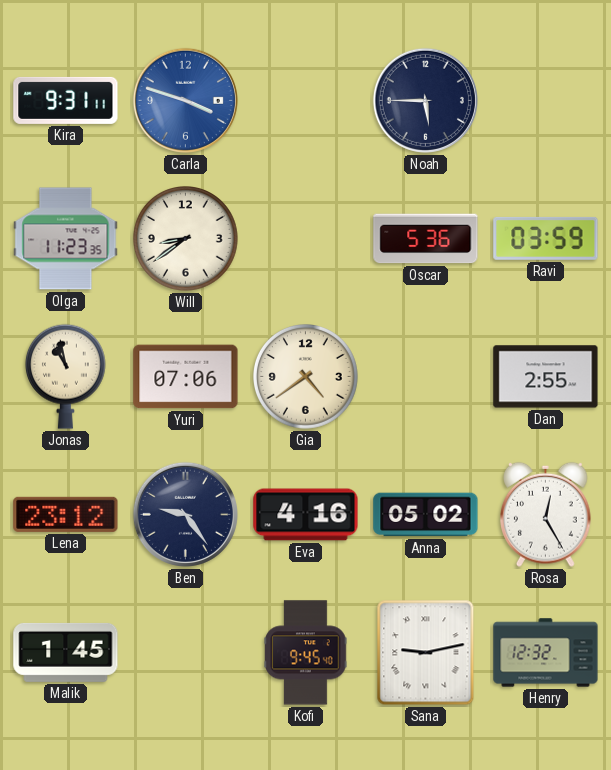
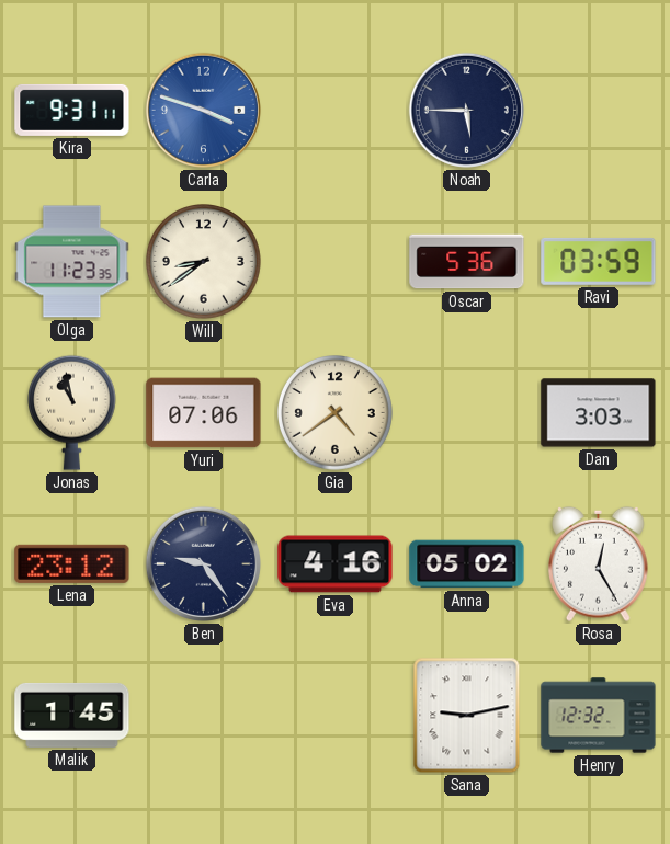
Dan: 2:55 -> 3:03
Kofi: 9:45 -> none
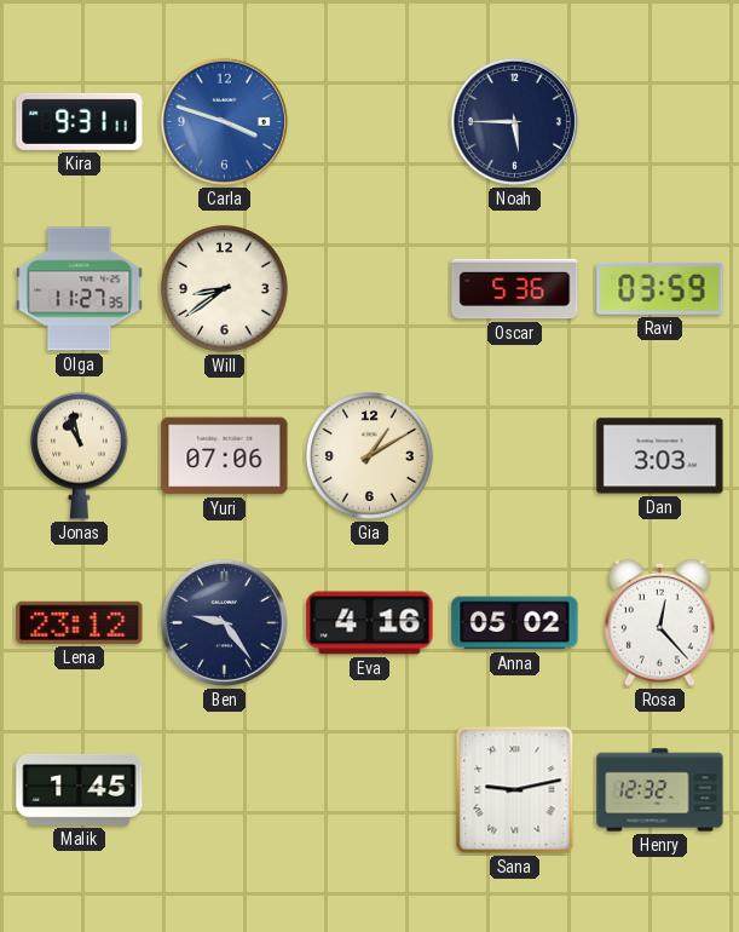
Olga: 11:23 -> 11:27
Gia: 4:39 -> 1:10
Rosa: 12:25 -> 12:23
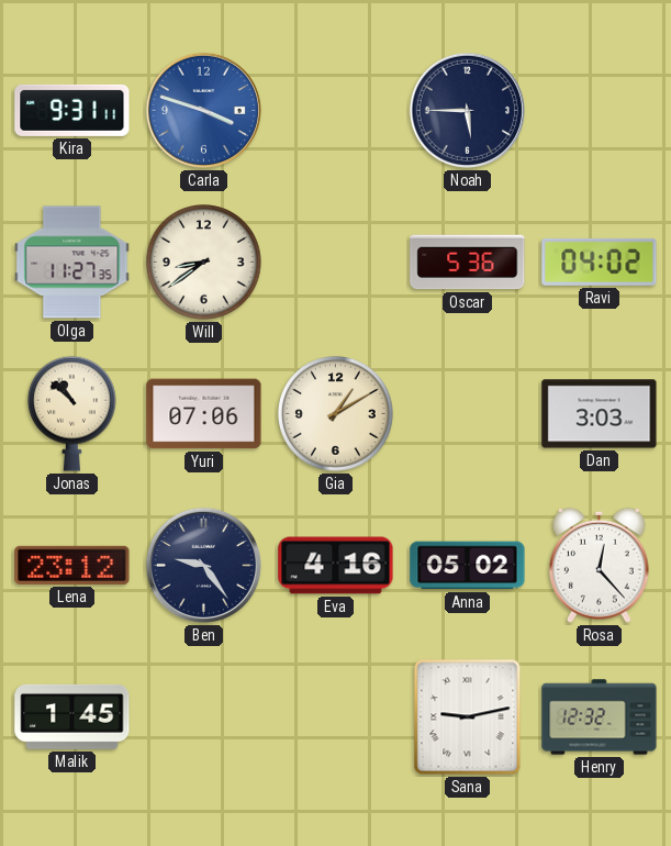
Ravi: 03:59 -> 04:02
Jonas: 10:58 -> 10:52
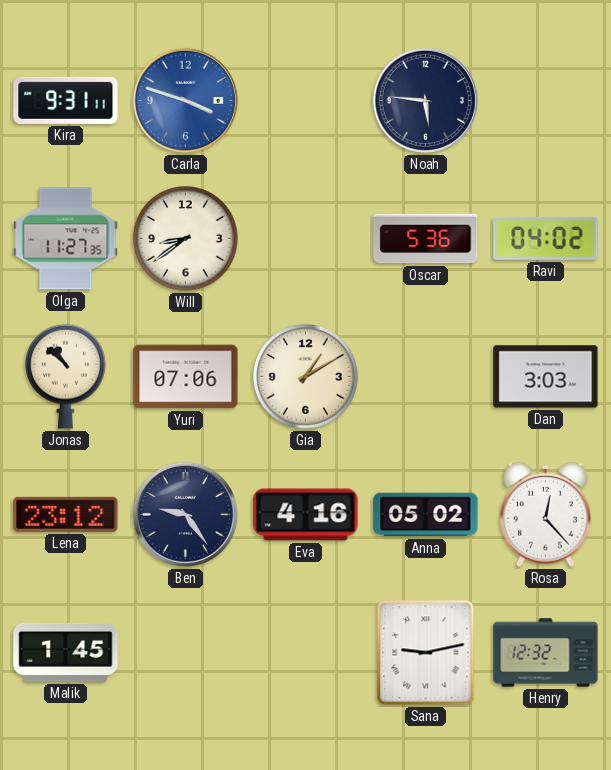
Noah: 5:45 -> 5:46
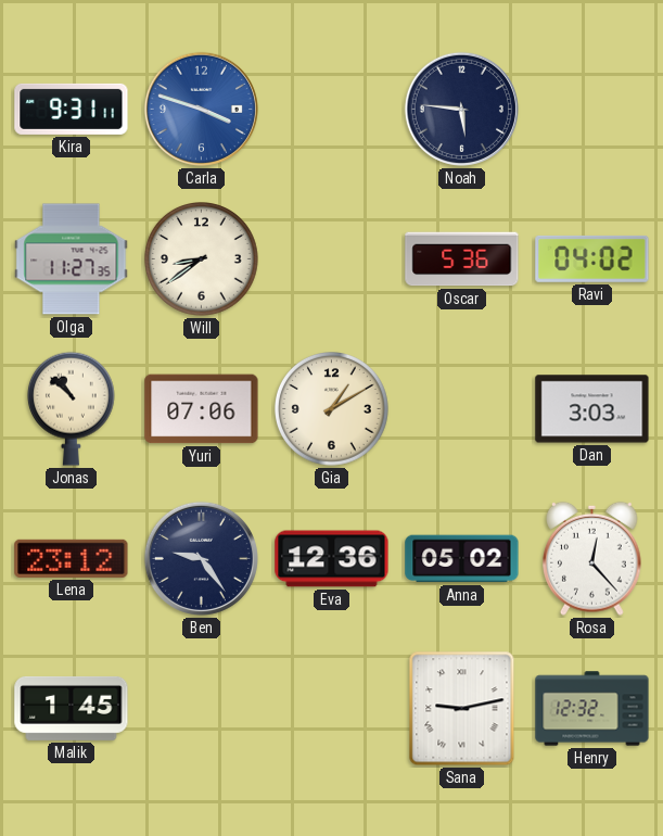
Eva: 4:16 -> 12:36
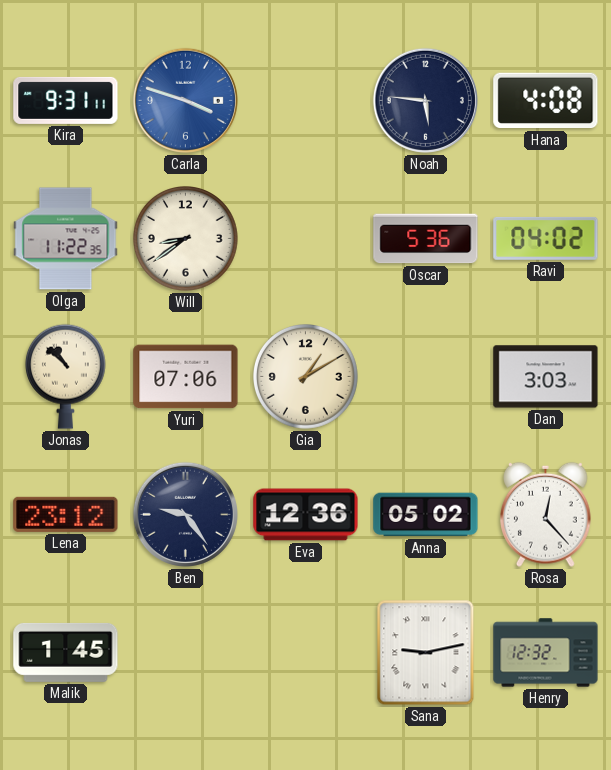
Hana: none -> 4:08
Olga: 11:27 -> 11:22
